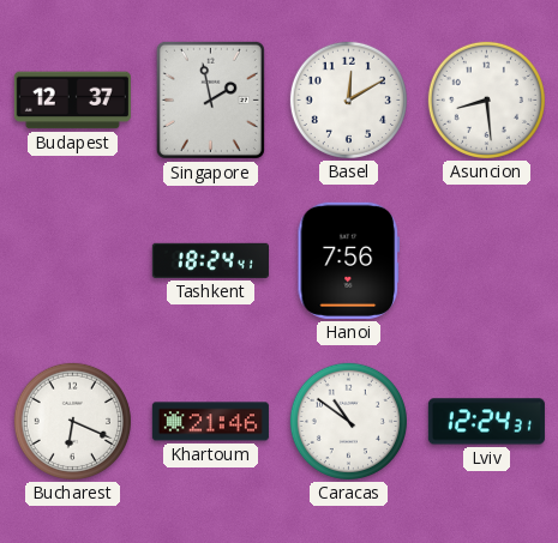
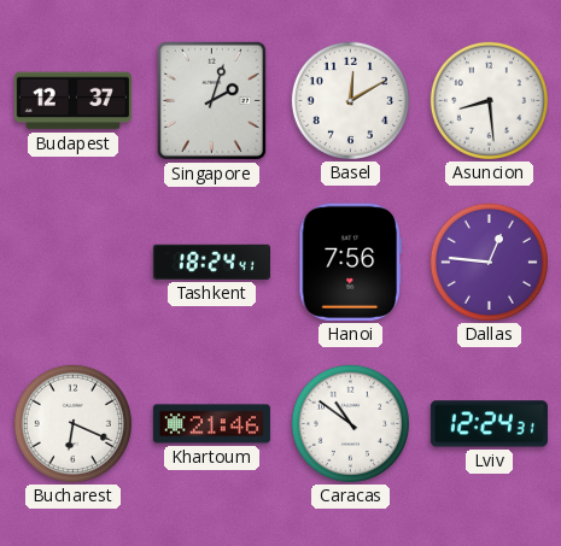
Singapore: 1:58 -> 2:03
Dallas: none -> 12:46
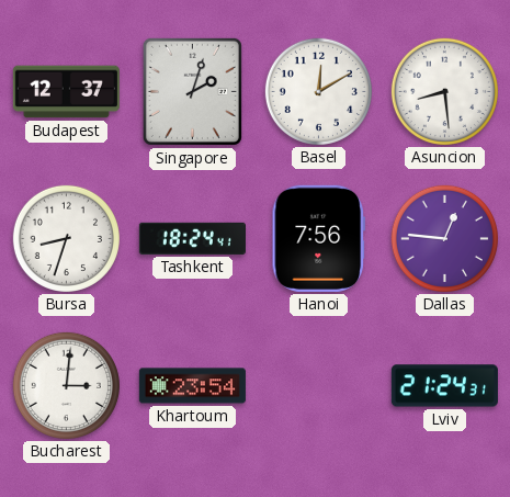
Bursa: none -> 8:33
Bucharest: 6:19 -> 3:01
Khartoum: 21:46 -> 23:54
Caracas: 10:51 -> none
Lviv: 12:24 -> 21:24
